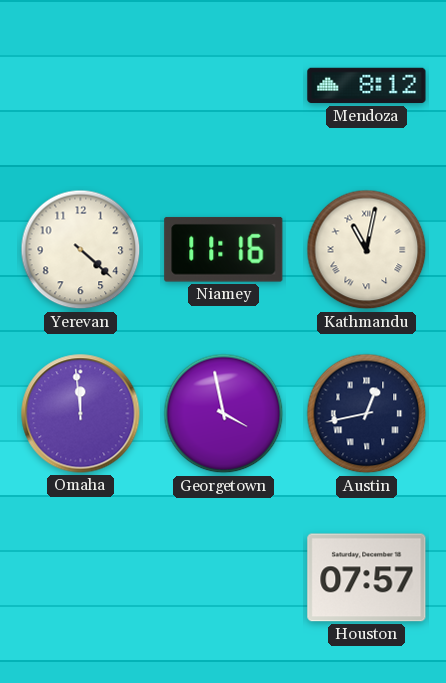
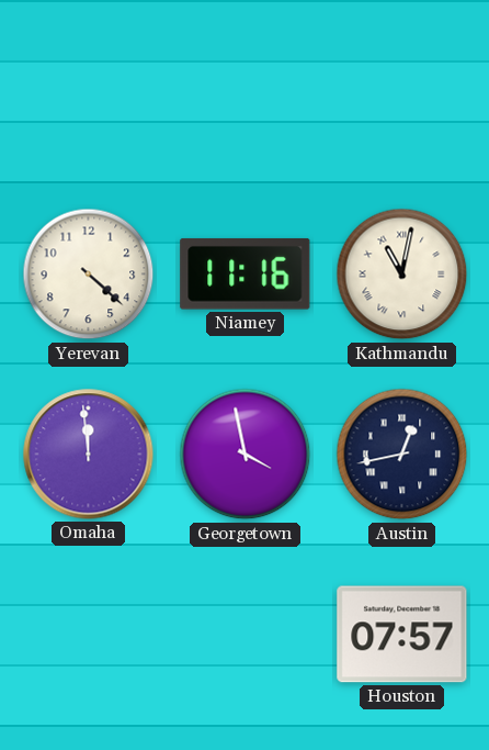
Mendoza: 8:12 -> none
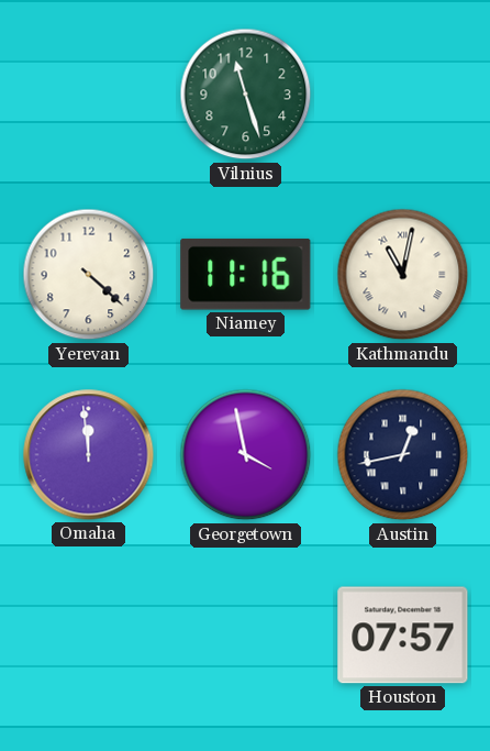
Vilnius: none -> 11:27
